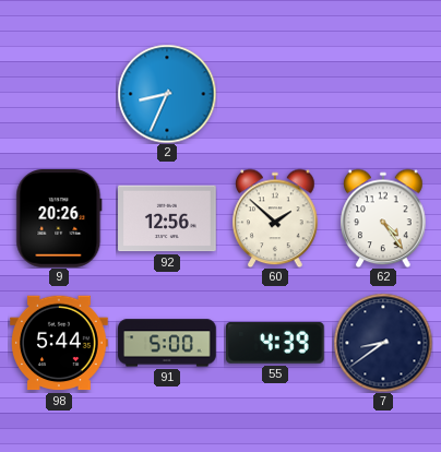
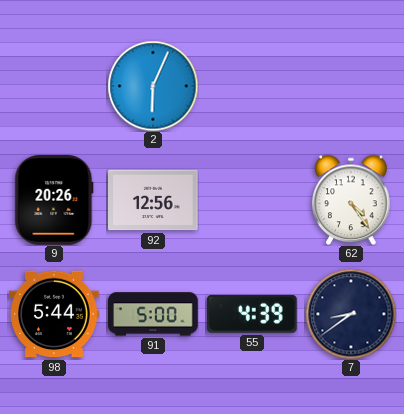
2: 8:34 -> 6:04
60: 1:52 -> none
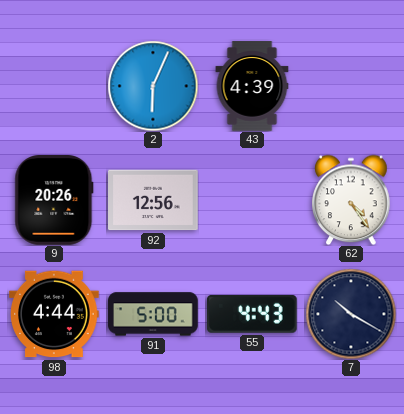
43: none -> 4:39
98: 5:44 -> 4:44
55: 4:39 -> 4:43
7: 8:39 -> 10:20
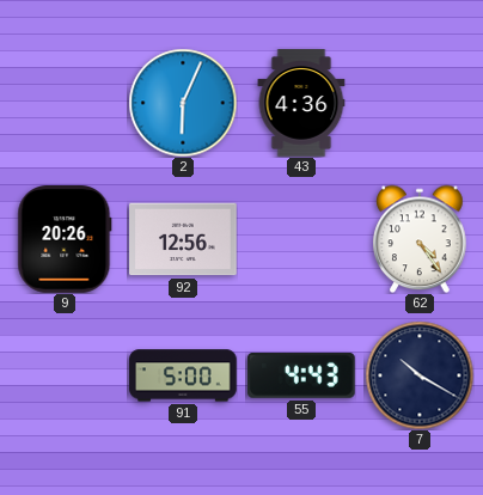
43: 4:39 -> 4:36
98: 4:44 -> none
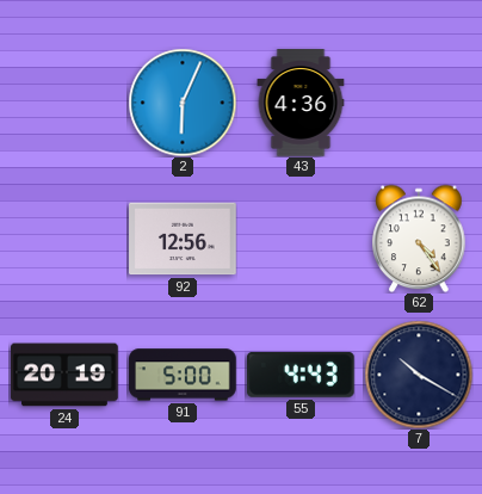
9: 20:26 -> none
24: none -> 20:19
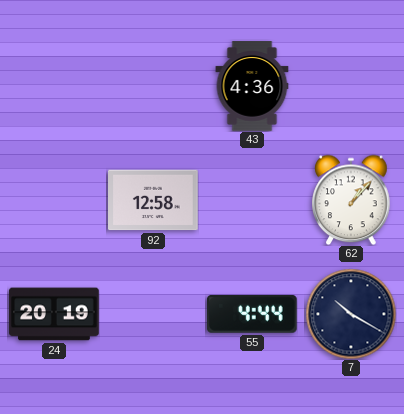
2: 6:04 -> none
92: 12:56 -> 12:58
62: 4:24 -> 1:07
91: 5:00 -> none
55: 4:43 -> 4:44
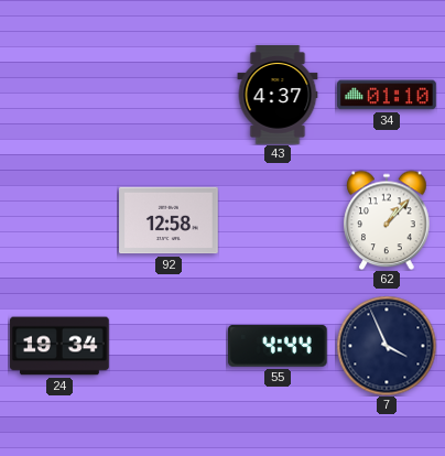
43: 4:36 -> 4:37
34: none -> 01:10
24: 20:19 -> 19:34
7: 10:20 -> 3:56
